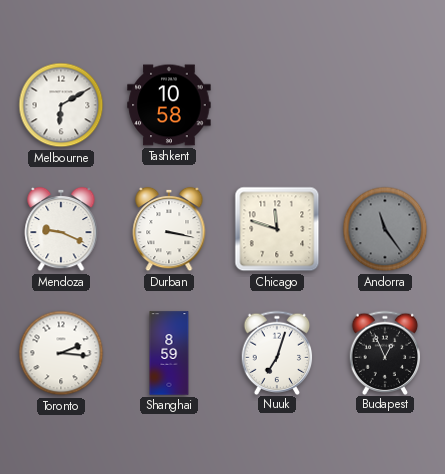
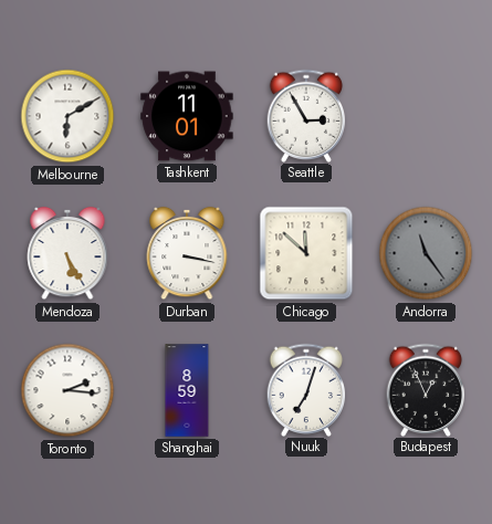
Tashkent: 10:58 -> 11:01
Seattle: none -> 2:55
Mendoza: 9:19 -> 5:25
Chicago: 11:48 -> 11:52
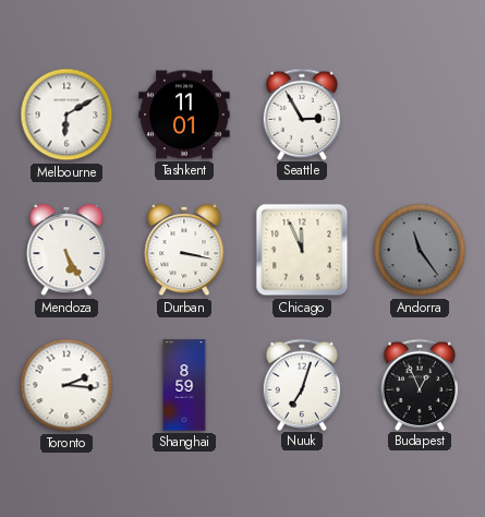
Chicago: 11:52 -> 11:56
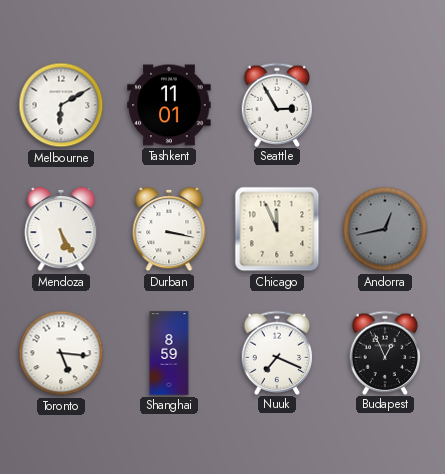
Andorra: 11:24 -> 12:43
Toronto: 2:16 -> 5:16
Nuuk: 7:03 -> 7:19
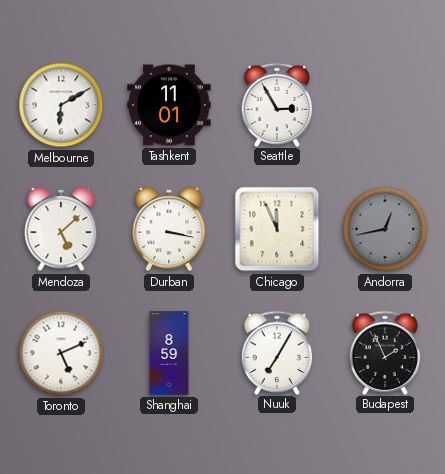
Mendoza: 5:25 -> 5:08
Toronto: 5:16 -> 5:11
Nuuk: 7:19 -> 7:05
Budapest: 12:56 -> 1:56
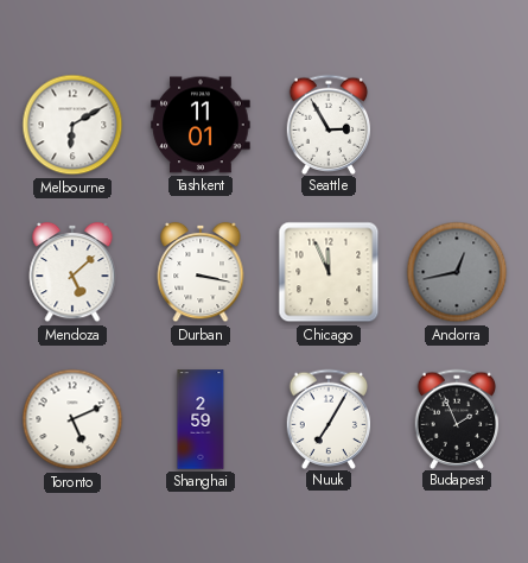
Shanghai: 8:59 -> 2:59
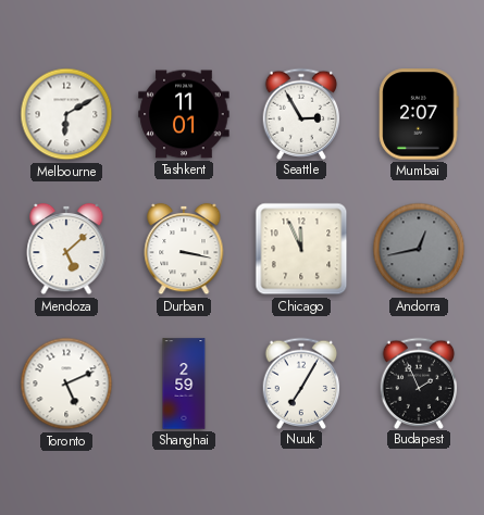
Mumbai: none -> 2:07
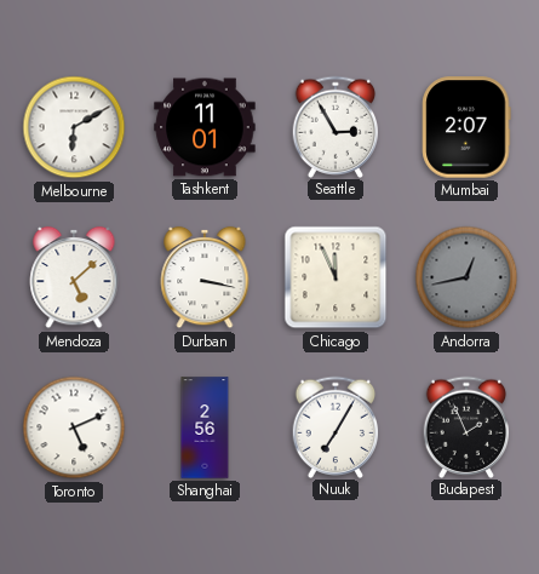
Shanghai: 2:59 -> 2:56
